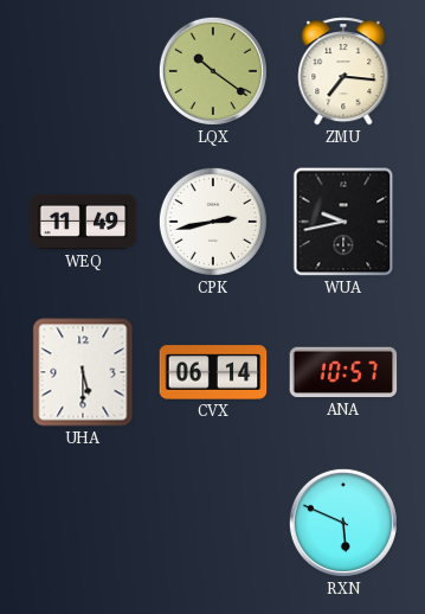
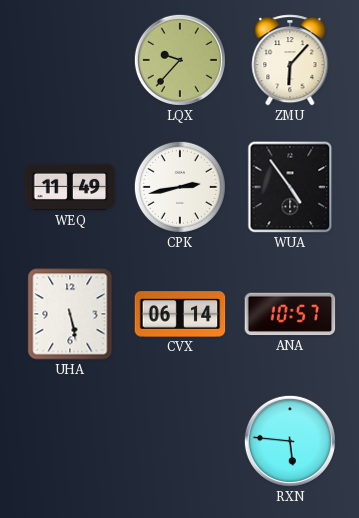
LQX: 10:21 -> 9:37
ZMU: 7:16 -> 6:07
WUA: 9:43 -> 4:54
UHA: 5:30 -> 5:28
RXN: 5:49 -> 5:46
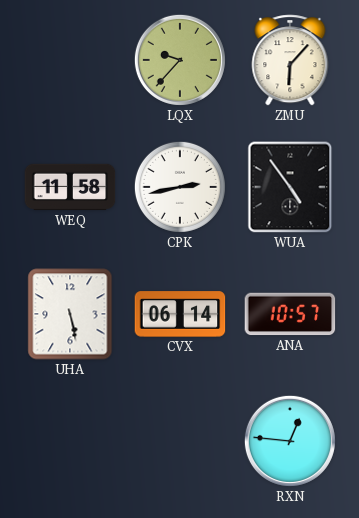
WEQ: 11:49 -> 11:58
RXN: 5:46 -> 12:46
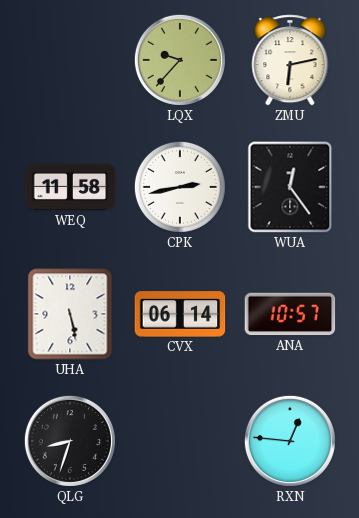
ZMU: 6:07 -> 6:13
WUA: 4:54 -> 12:24
QLG: none -> 8:33
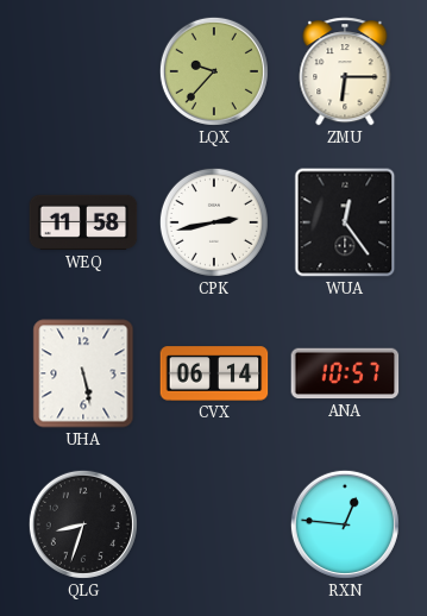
ZMU: 6:13 -> 6:15
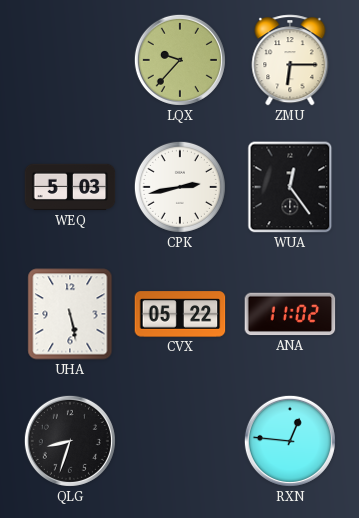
WEQ: 11:58 -> 5:03
CVX: 06:14 -> 05:22
ANA: 10:57 -> 11:02
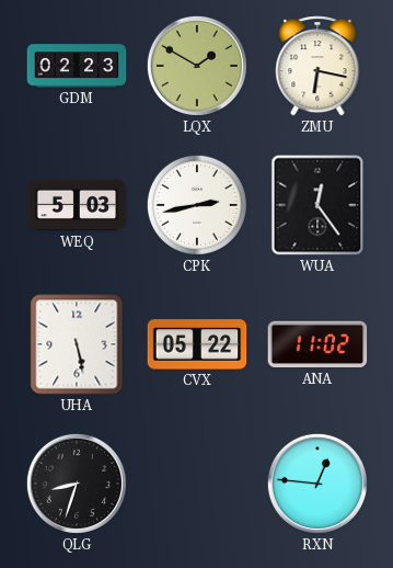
GDM: none -> 02:23
LQX: 9:37 -> 1:50
ZMU: 6:15 -> 6:17
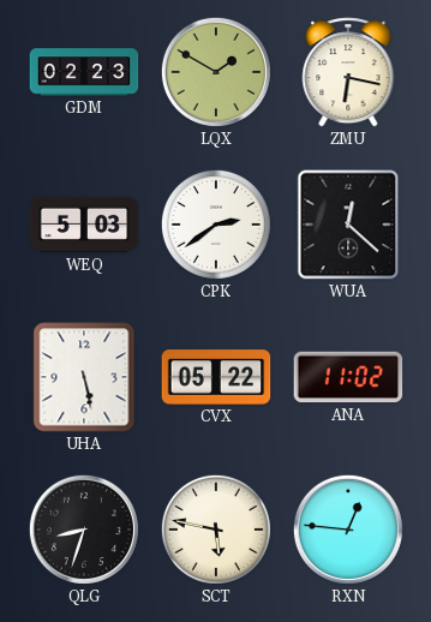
CPK: 2:43 -> 2:39
WUA: 12:24 -> 12:22
SCT: none -> 5:47
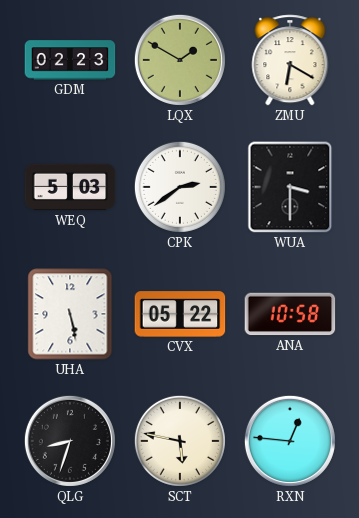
ZMU: 6:17 -> 6:20
WUA: 12:22 -> 3:30
ANA: 11:02 -> 10:58
